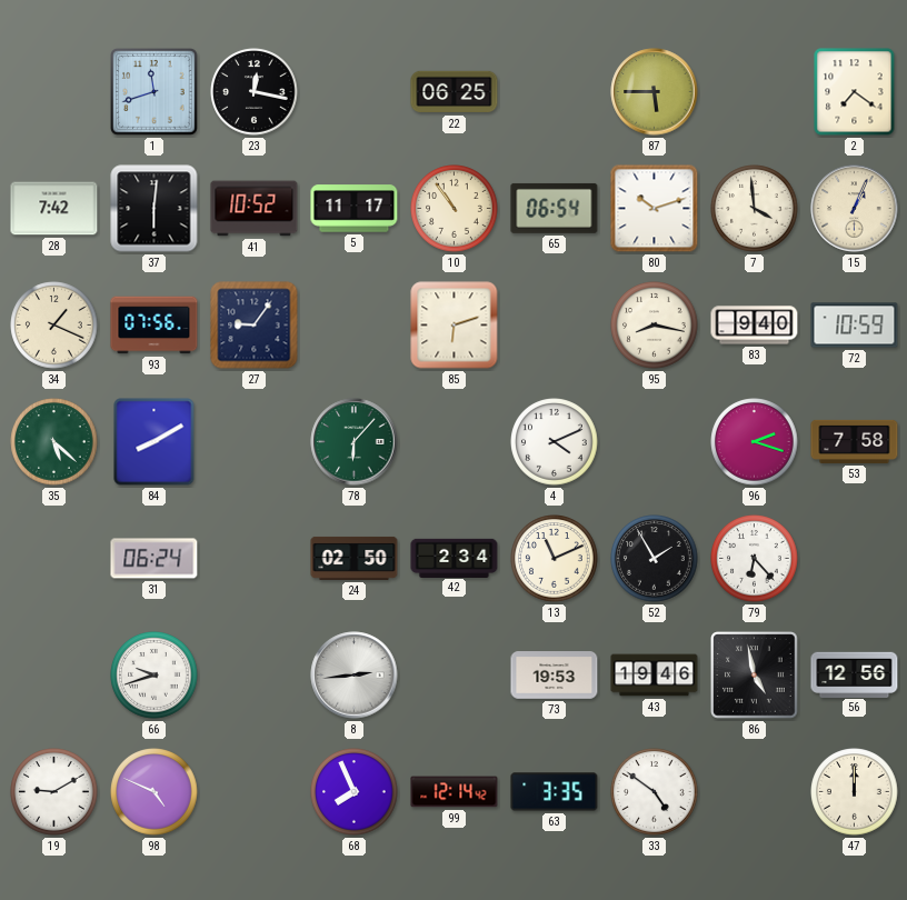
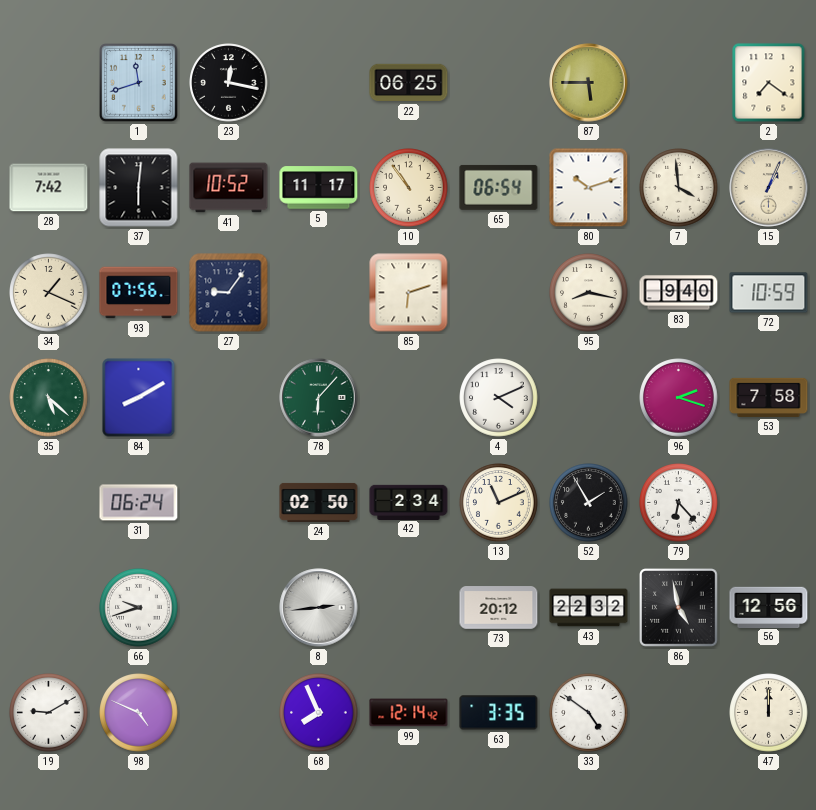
73: 19:53 -> 20:12
43: 19:46 -> 22:32
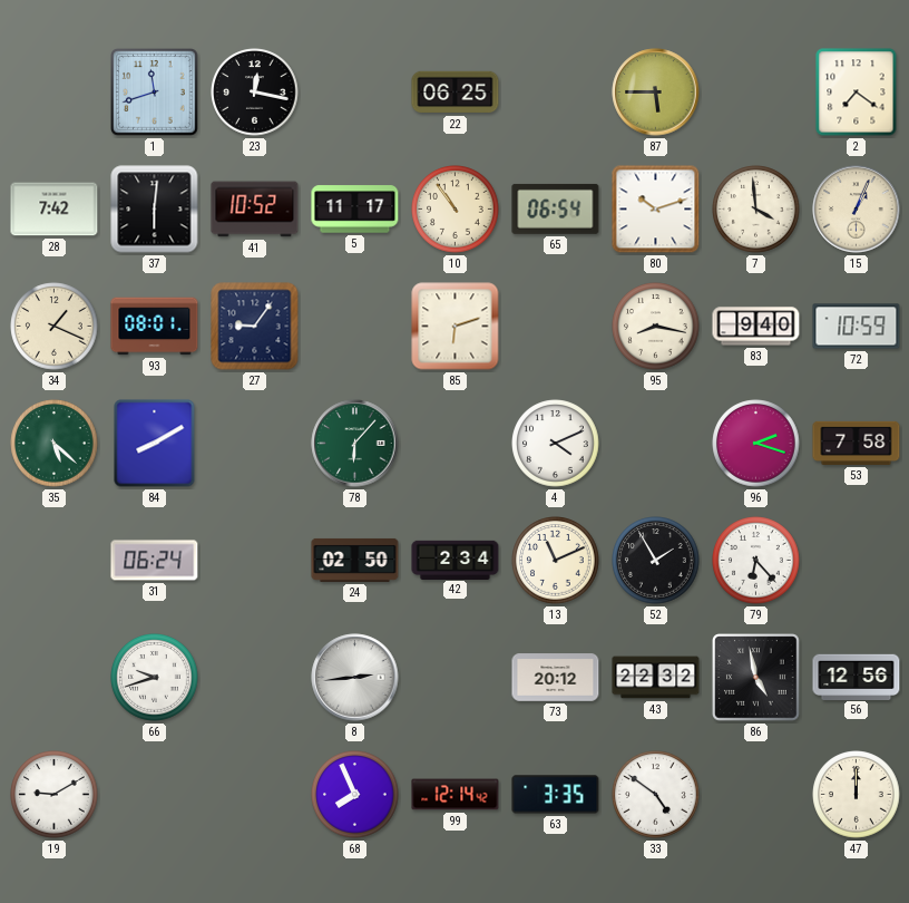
93: 07:56 -> 08:01
98: 4:49 -> none
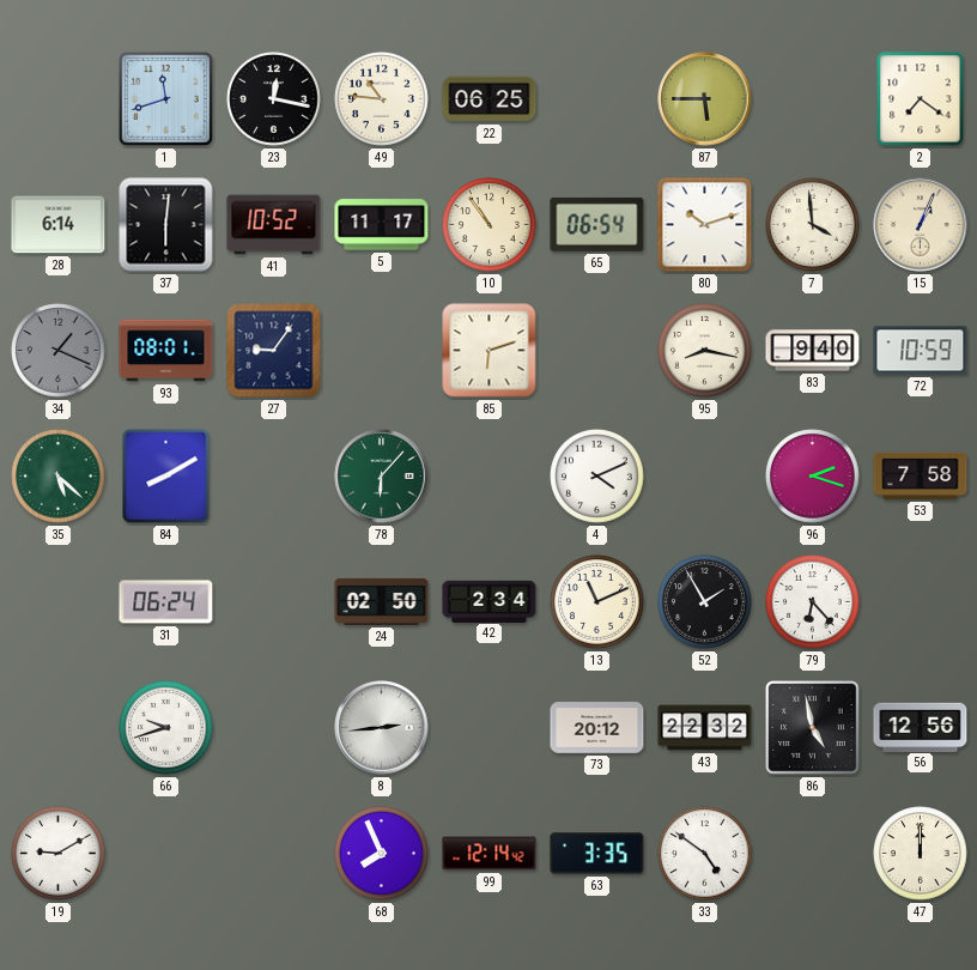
49: none -> 10:46
28: 7:42 -> 6:14
34 dial: cream -> grey
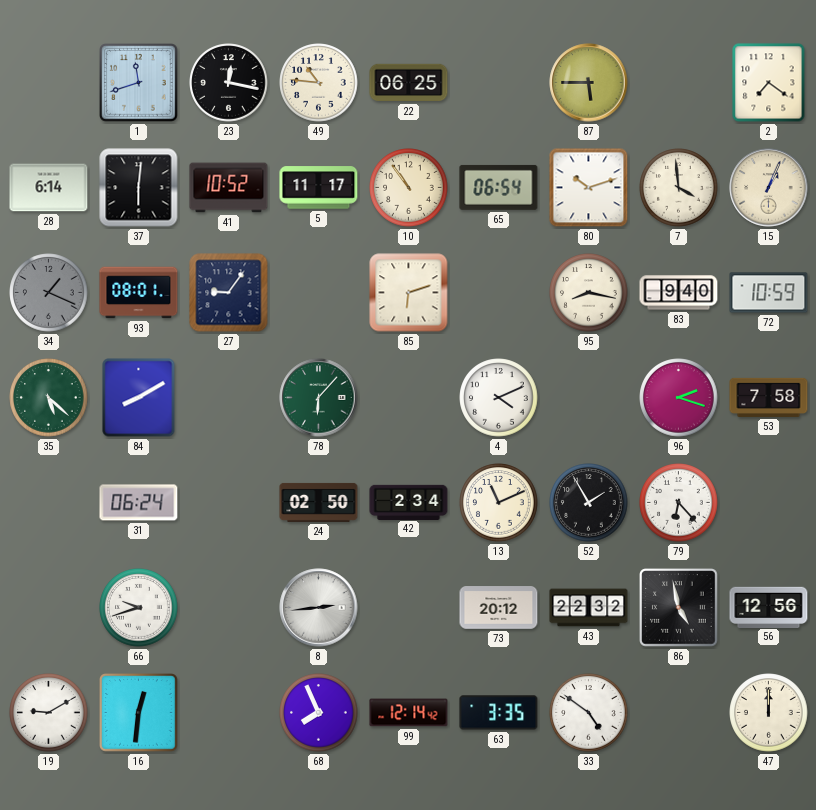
16: none -> 12:31
